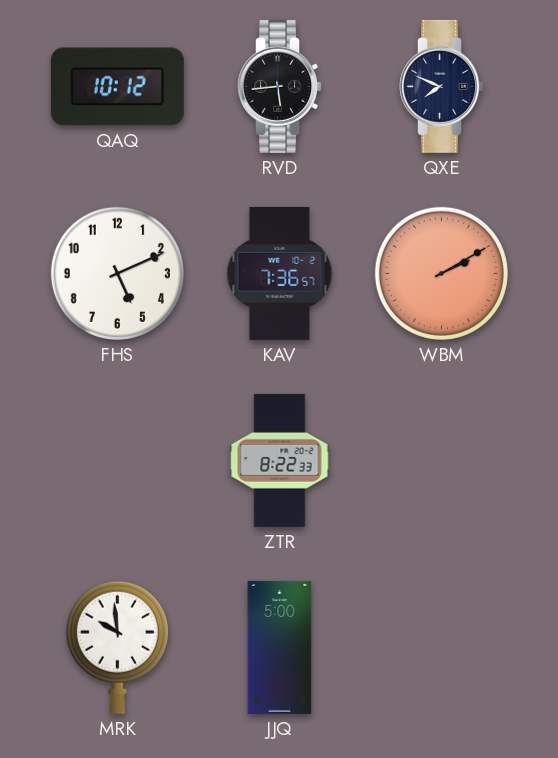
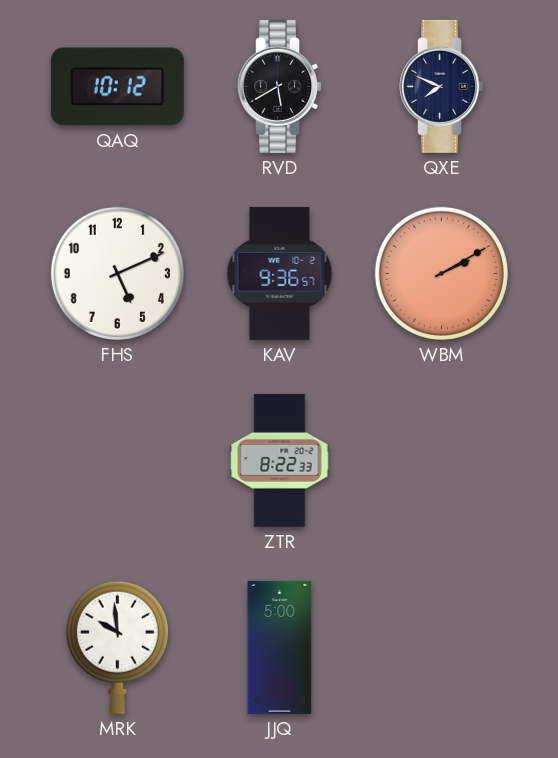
RVD: 5:44 -> 5:40
KAV: 7:36 -> 9:36
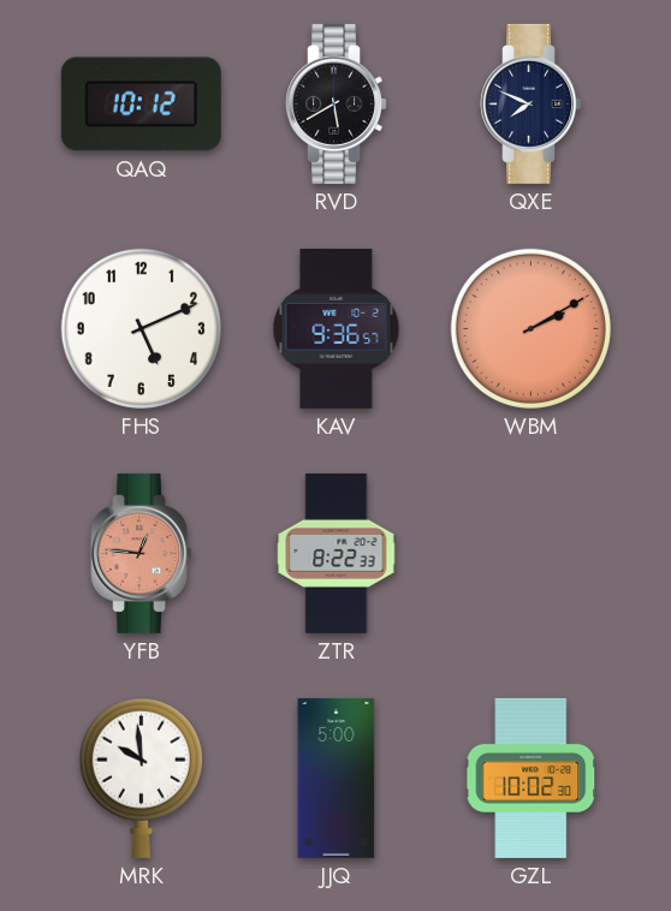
YFB: none -> 12:46
GZL: none -> 10:02
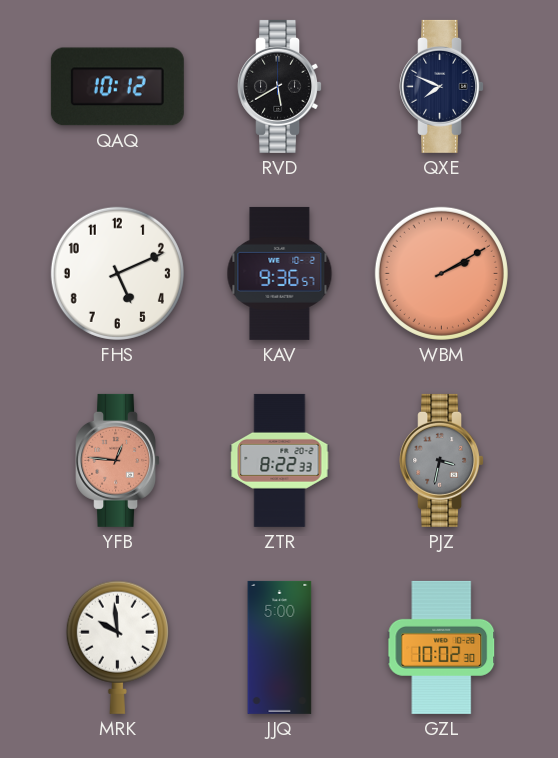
PJZ: none -> 3:32
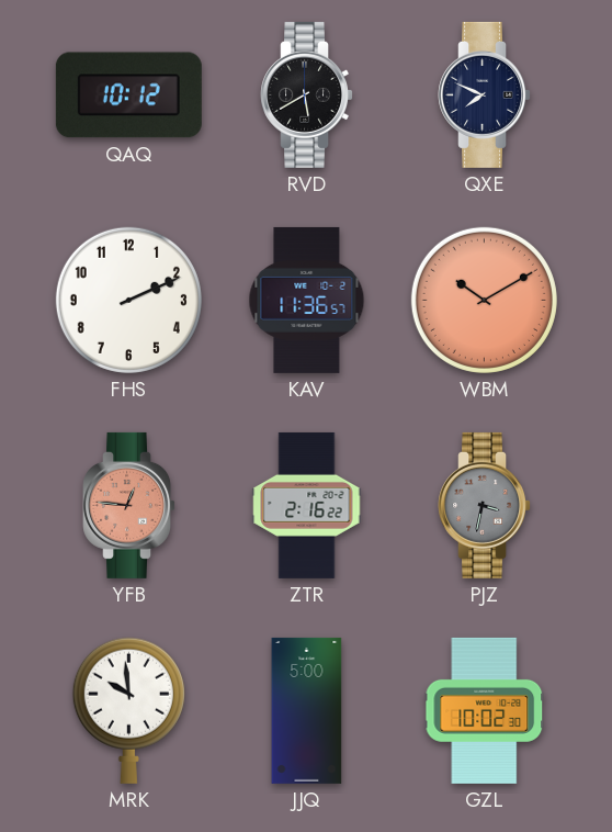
FHS: 5:11 -> 2:11
KAV: 9:36 -> 11:36
WBM: 2:10 -> 10:10
ZTR: 8:22 -> 2:16
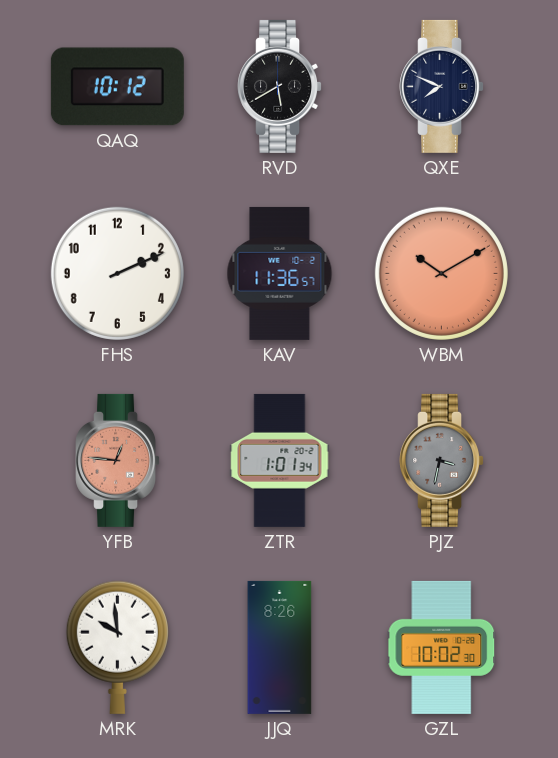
ZTR: 2:16 -> 1:01
JJQ: 5:00 -> 8:26
